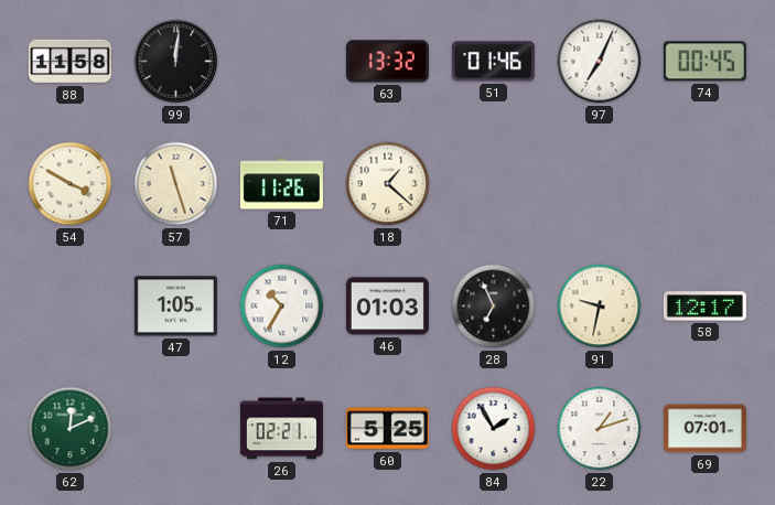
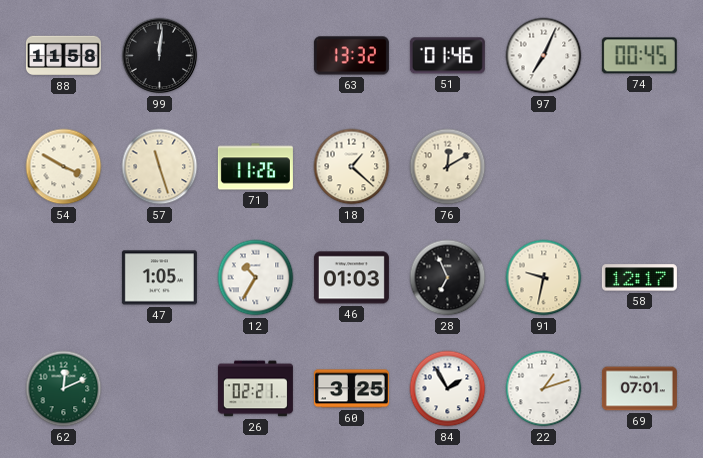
76: none -> 12:10
60: 5:25 -> 3:25
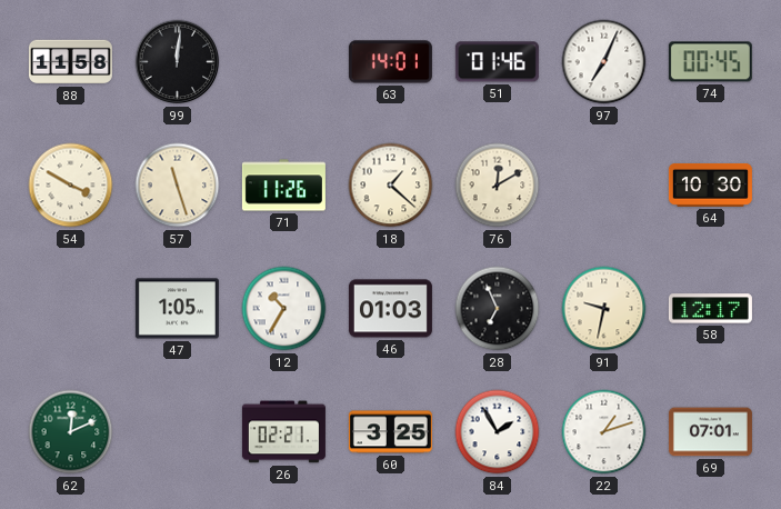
63: 13:32 -> 14:01
64: none -> 10:30
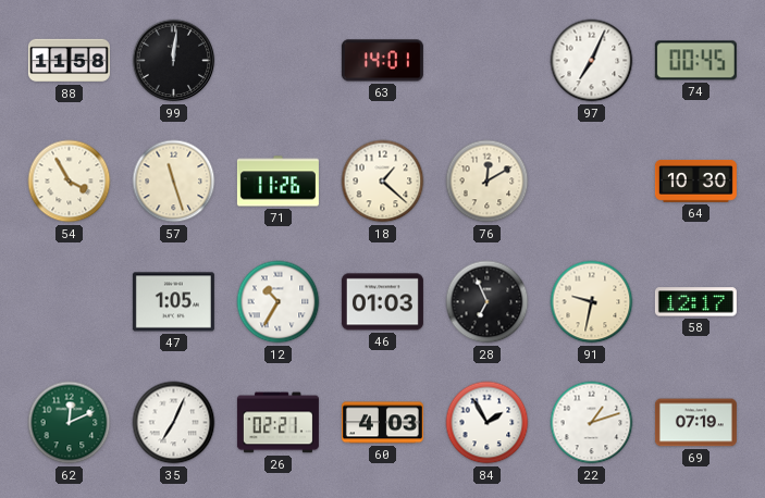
51: 01:46 -> none
54: 3:50 -> 3:55
35: none -> 7:04
60: 3:25 -> 4:03
69: 07:01 -> 07:19
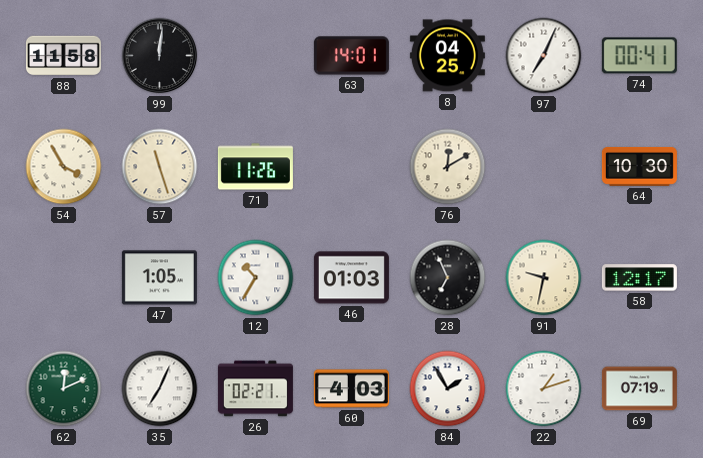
8: none -> 04:25
74: 00:45 -> 00:41
18: 1:22 -> none
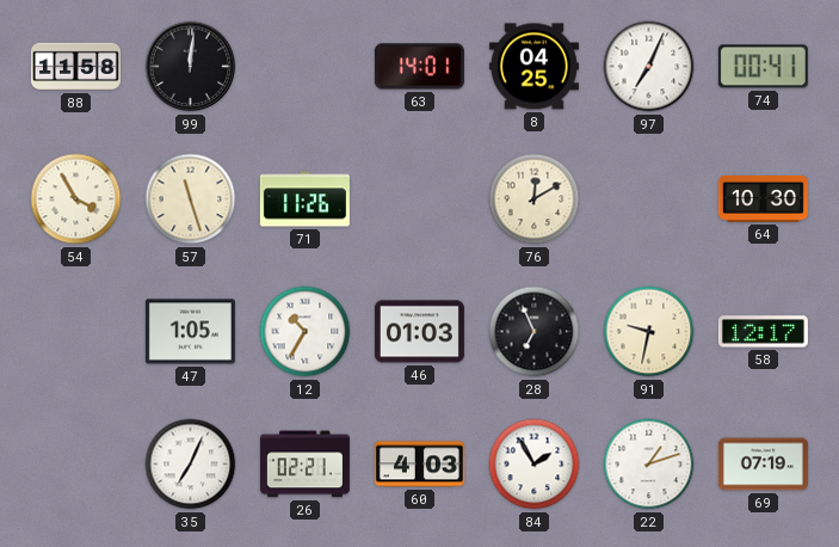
62: 12:11 -> none
